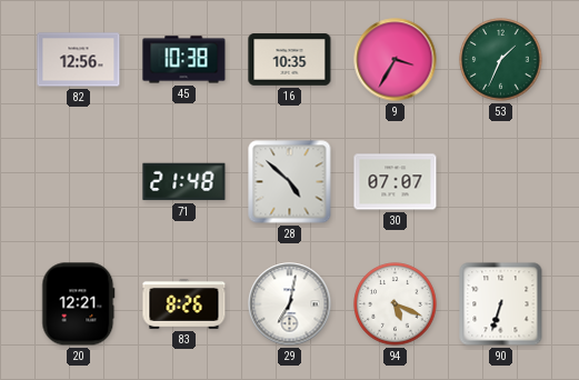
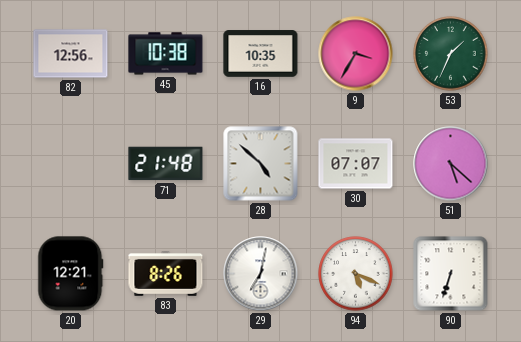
51: none -> 5:22
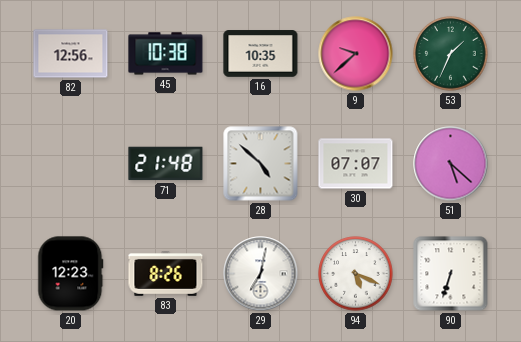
9: 3:35 -> 9:38
20: 12:21 -> 12:23
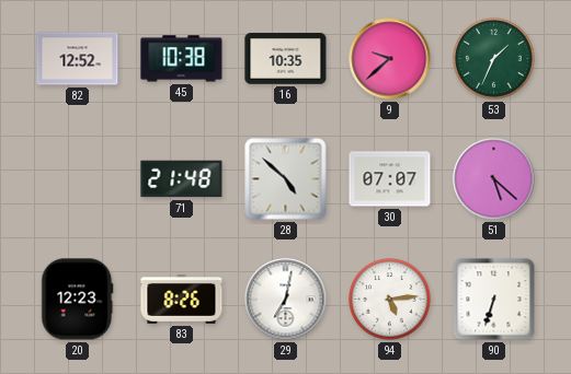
82: 12:56 -> 12:52
94: 5:19 -> 5:14
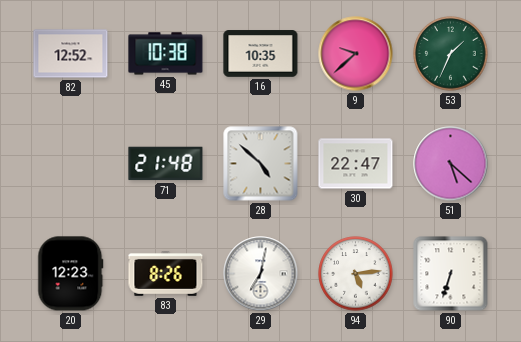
30: 07:07 -> 22:47
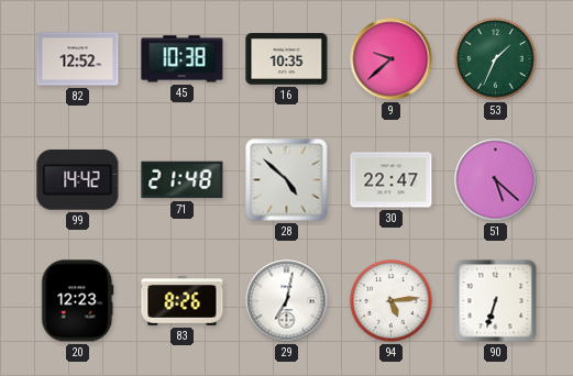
99: none -> 14:42
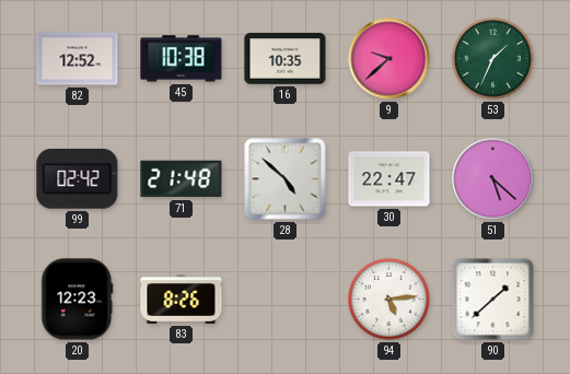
99: 14:42 -> 02:42
29: 7:02 -> none
90: 6:33 -> 1:38
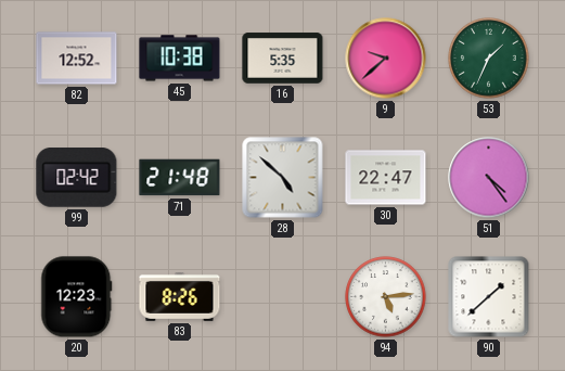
16: 10:35 -> 5:35
51: 5:22 -> 4:24
